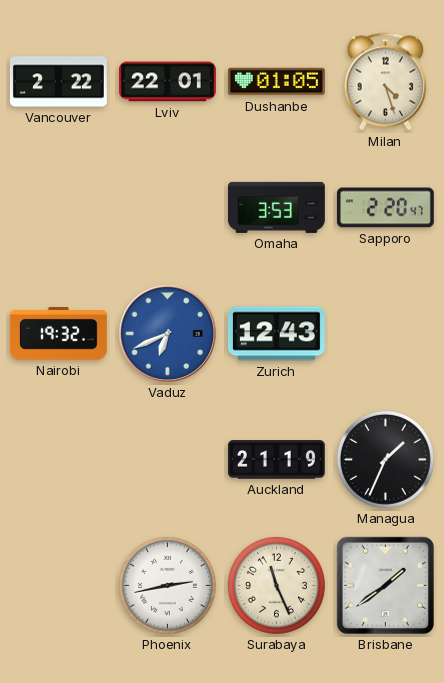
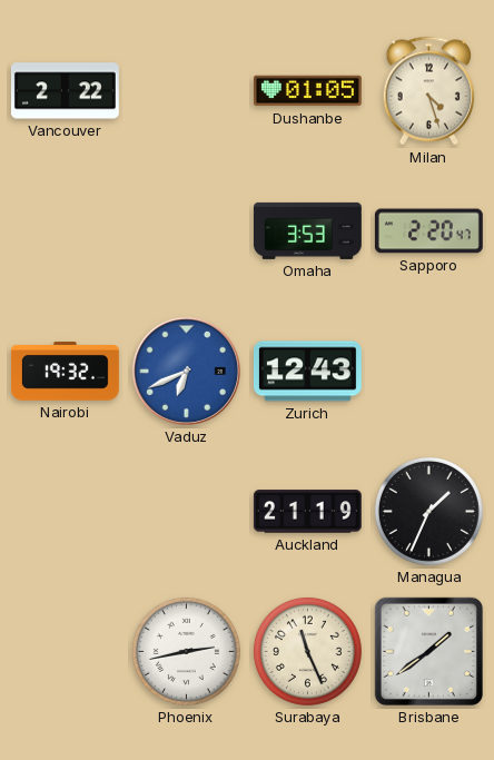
Lviv: 22:01 -> none
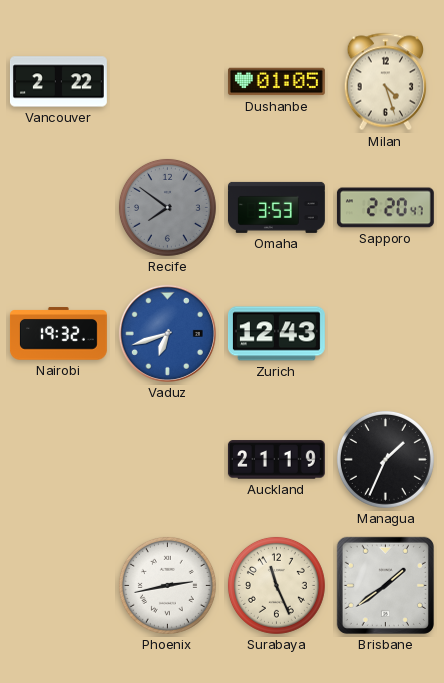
Recife: none -> 7:51
Vaduz: 6:41 -> 6:42
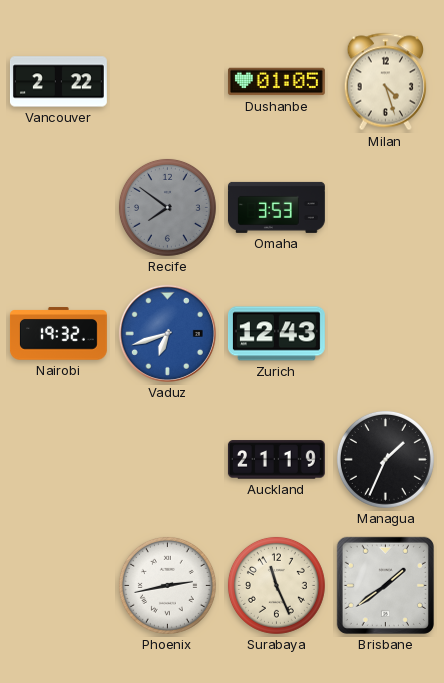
Sapporo: 2:20 -> none
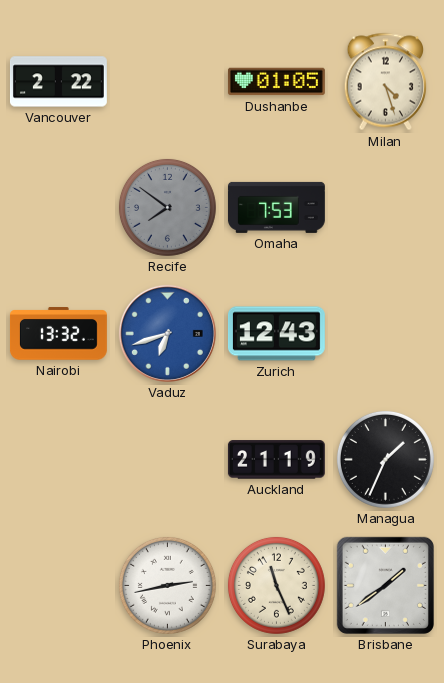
Omaha: 3:53 -> 7:53
Nairobi: 19:32 -> 13:32
